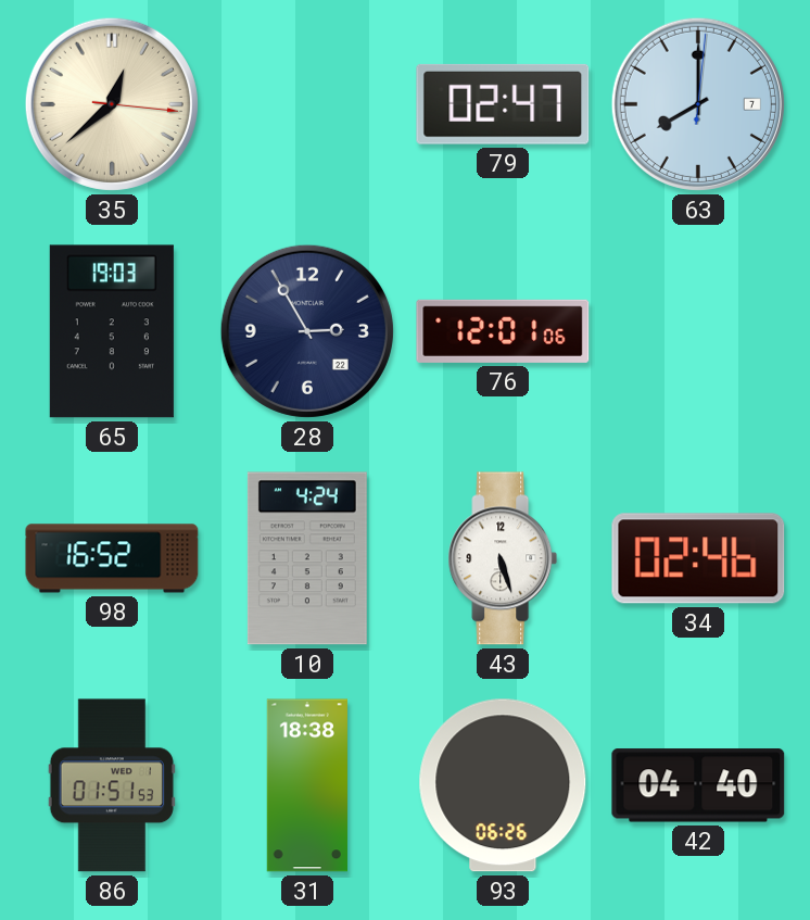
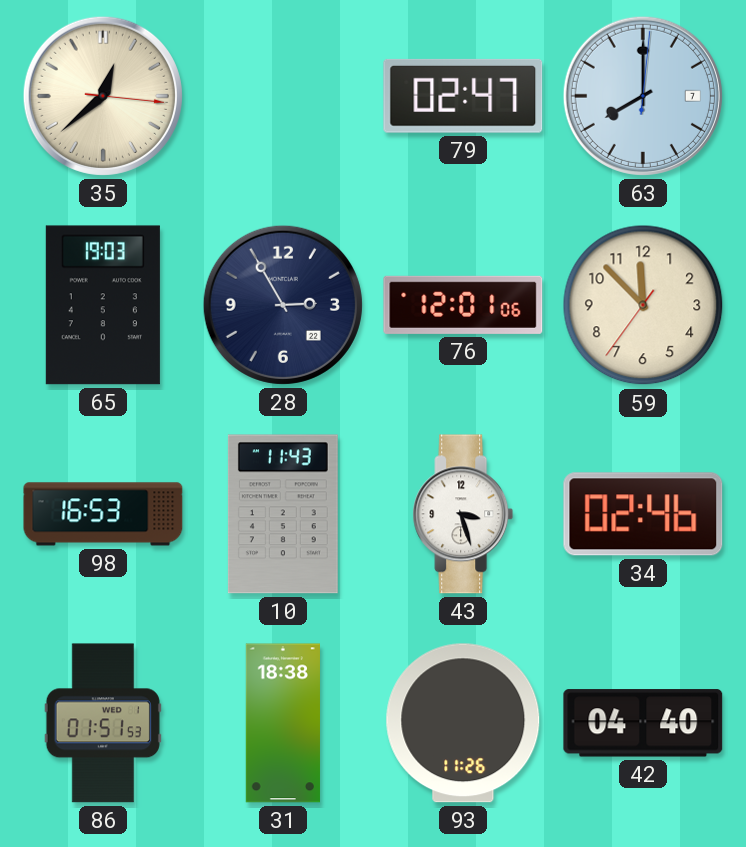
59: none -> 11:52
98: 16:52 -> 16:53
10: 4:24 -> 11:43
43: 5:27 -> 3:27
93: 06:26 -> 11:26
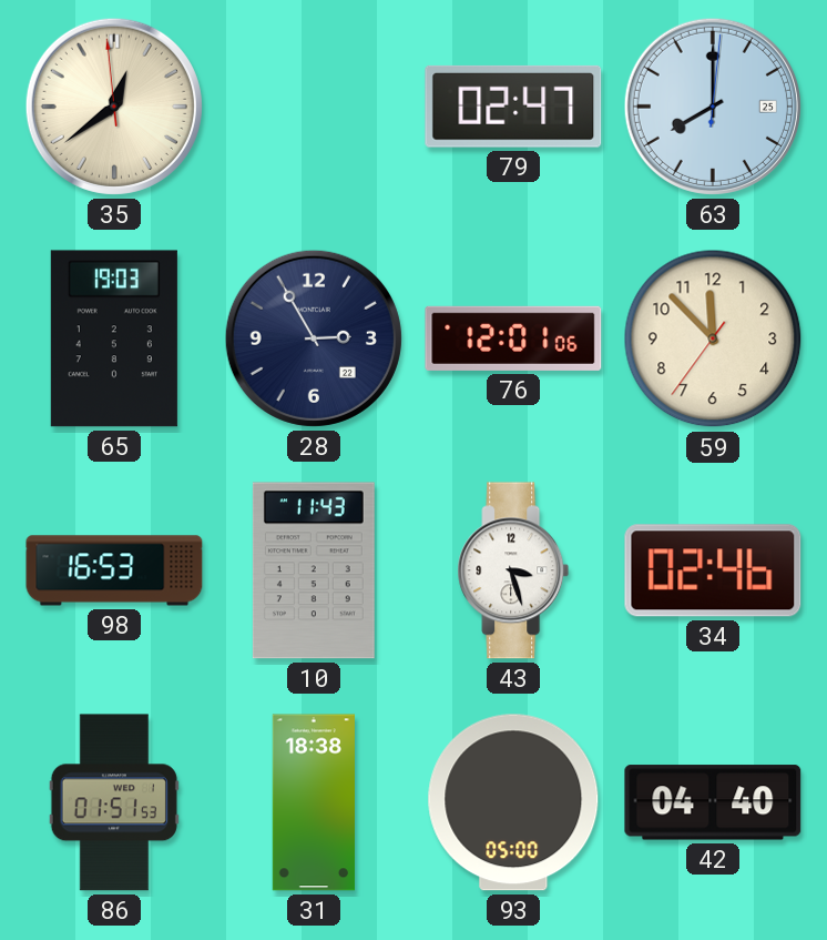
35: 12:38:16 -> 12:38:59
63 date: 7 -> 25
93: 11:26 -> 05:00
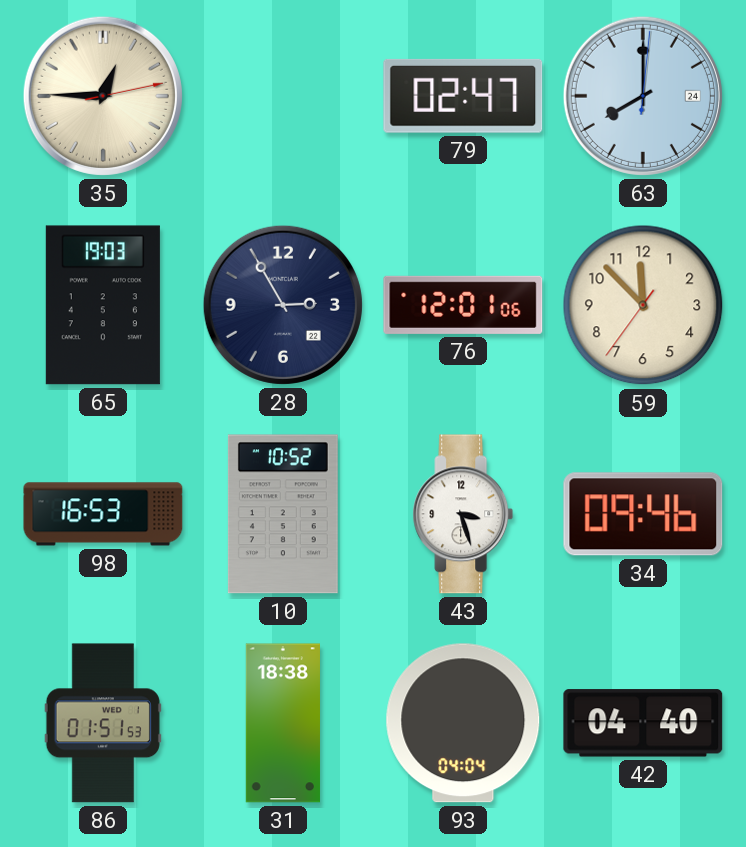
35: 12:38 -> 12:45
63 date: 25 -> 24
10: 11:43 -> 10:52
34: 02:46 -> 09:46
93: 05:00 -> 04:04
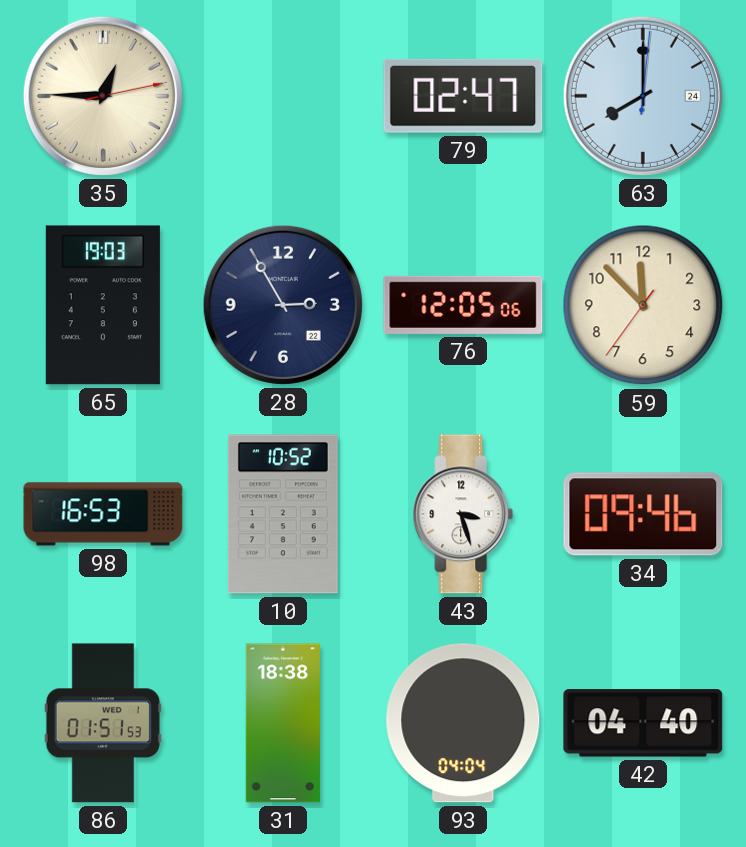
76: 12:01 -> 12:05
